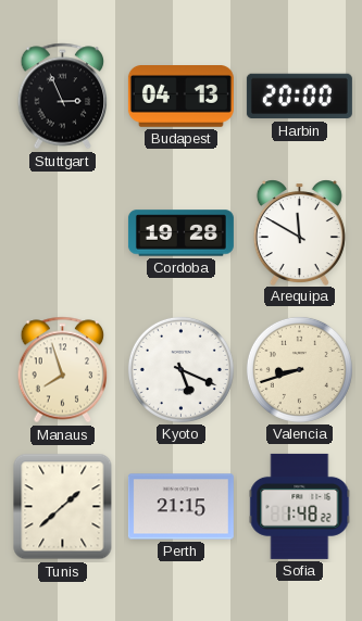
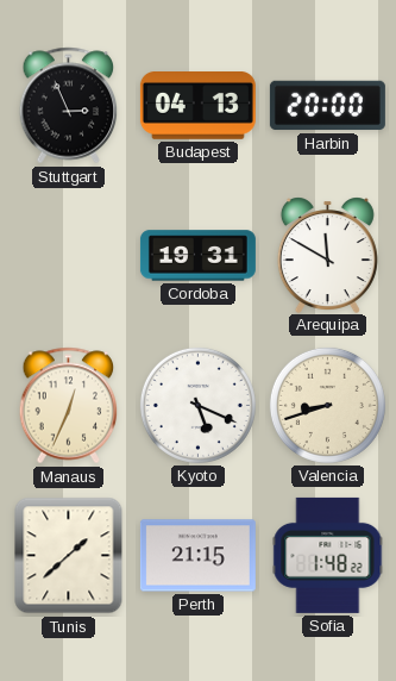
Cordoba: 19:28 -> 19:31
Manaus: 7:57 -> 12:34
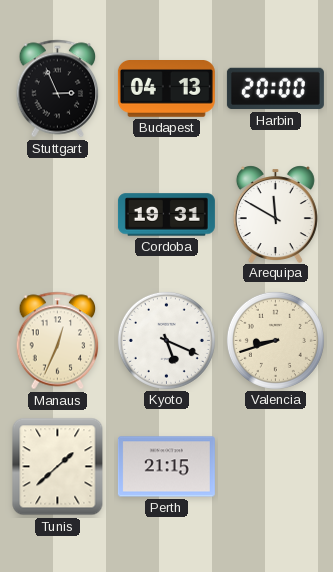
Sofia: 1:48 -> none
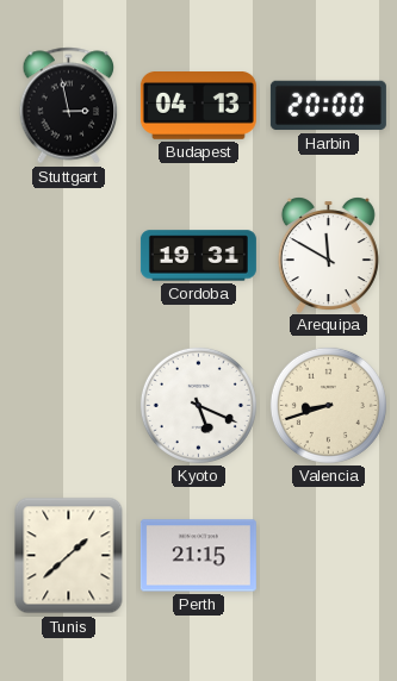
Stuttgart: 2:56 -> 2:58
Manaus: 12:34 -> none
